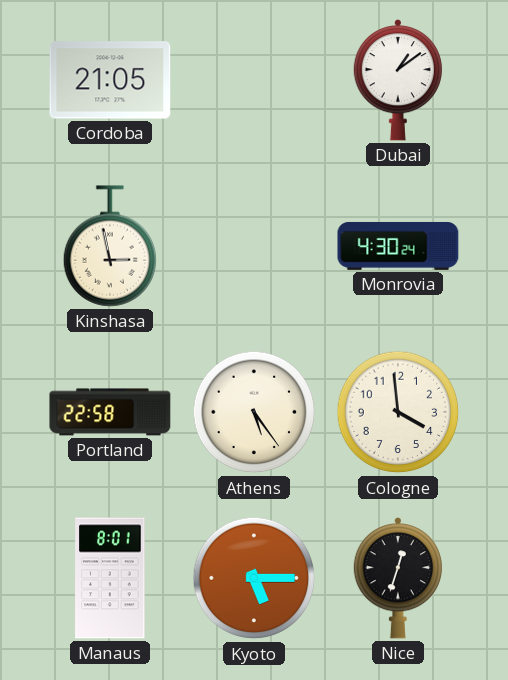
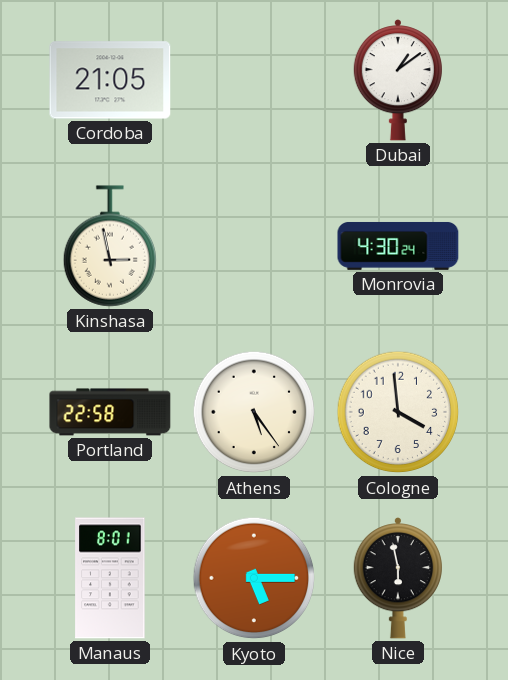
Nice: 12:33 -> 5:58
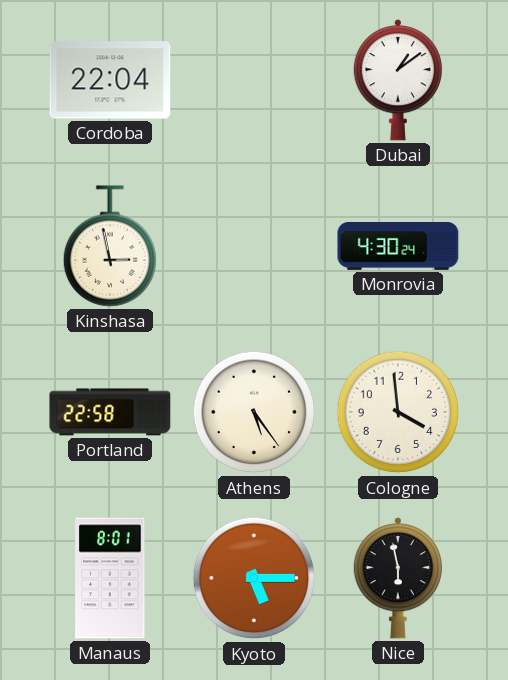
Cordoba: 21:05 -> 22:04
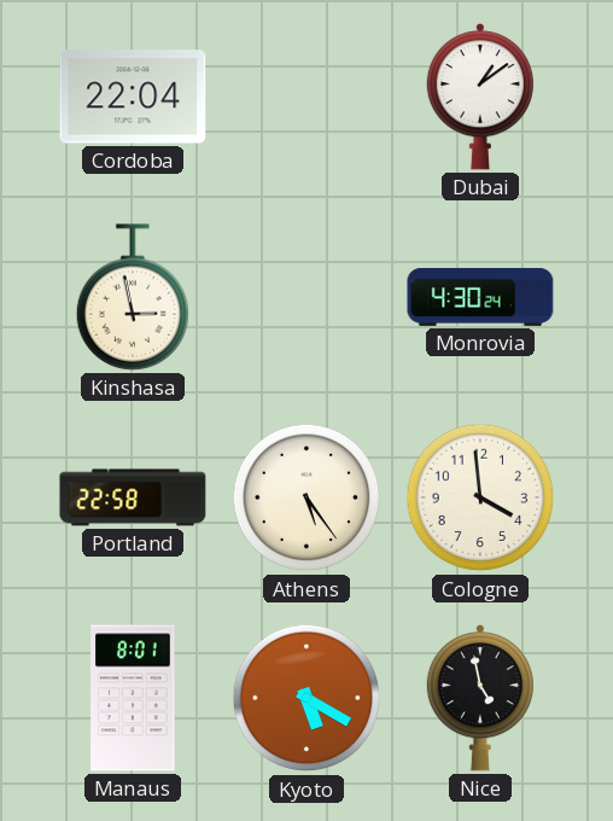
Kyoto: 5:15 -> 5:20
Nice: 5:58 -> 4:58
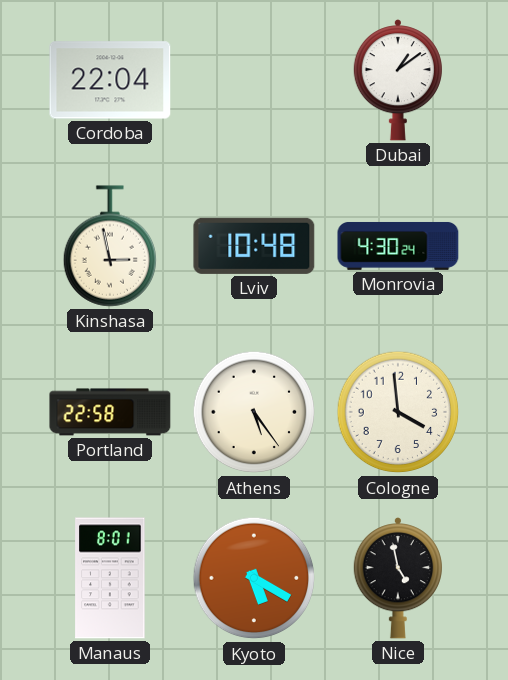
Lviv: none -> 10:48
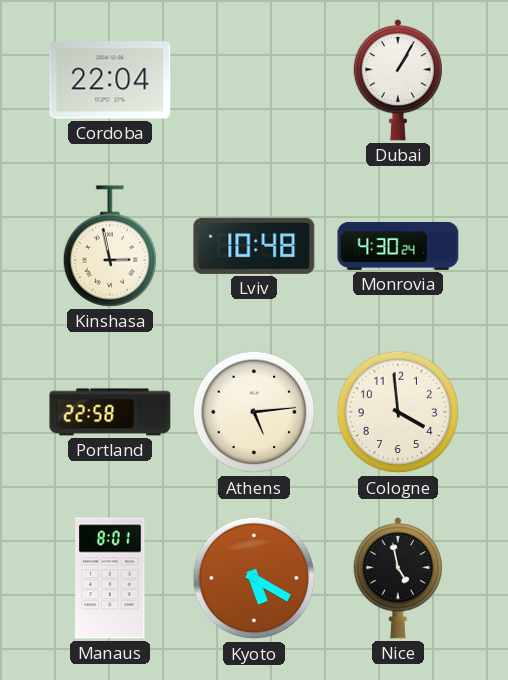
Dubai: 1:09 -> 1:05
Athens: 5:24 -> 5:14
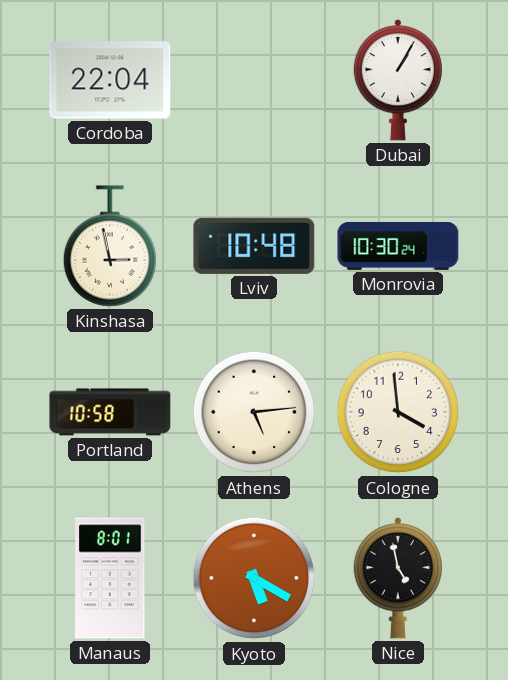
Monrovia: 4:30 -> 10:30
Portland: 22:58 -> 10:58
